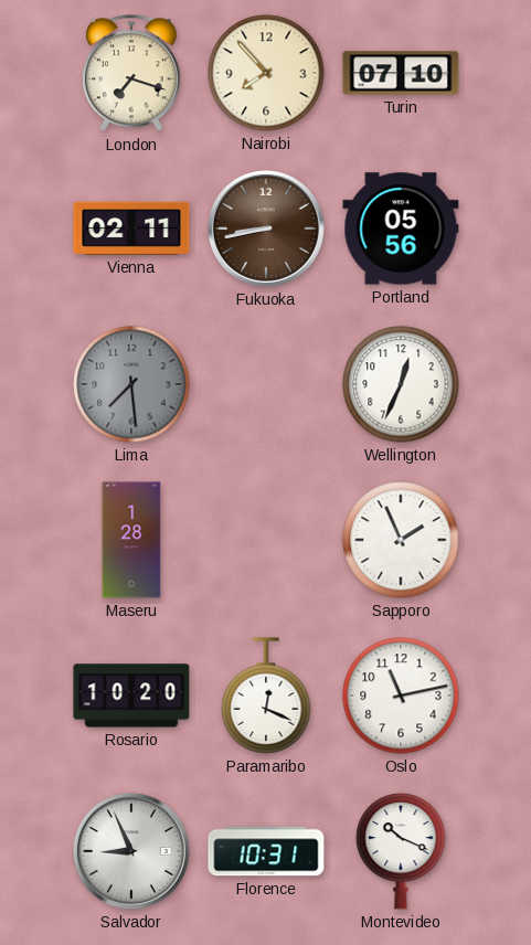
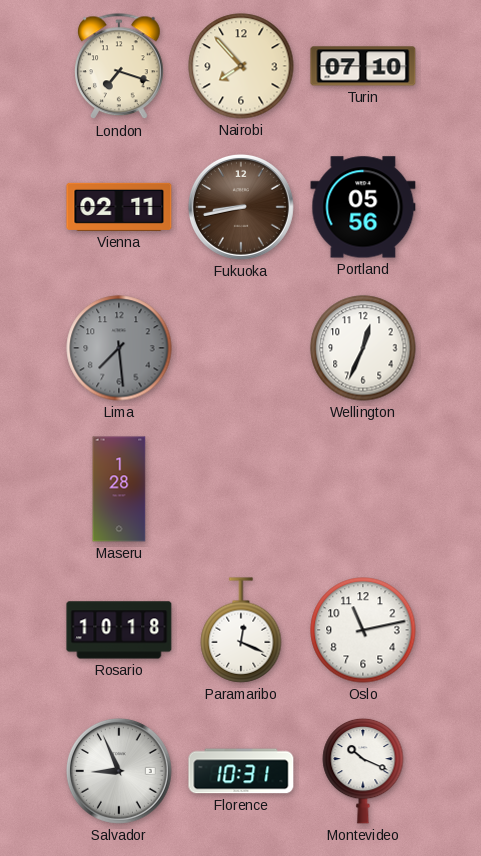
Sapporo: 1:56 -> none
Rosario: 10:20 -> 10:18
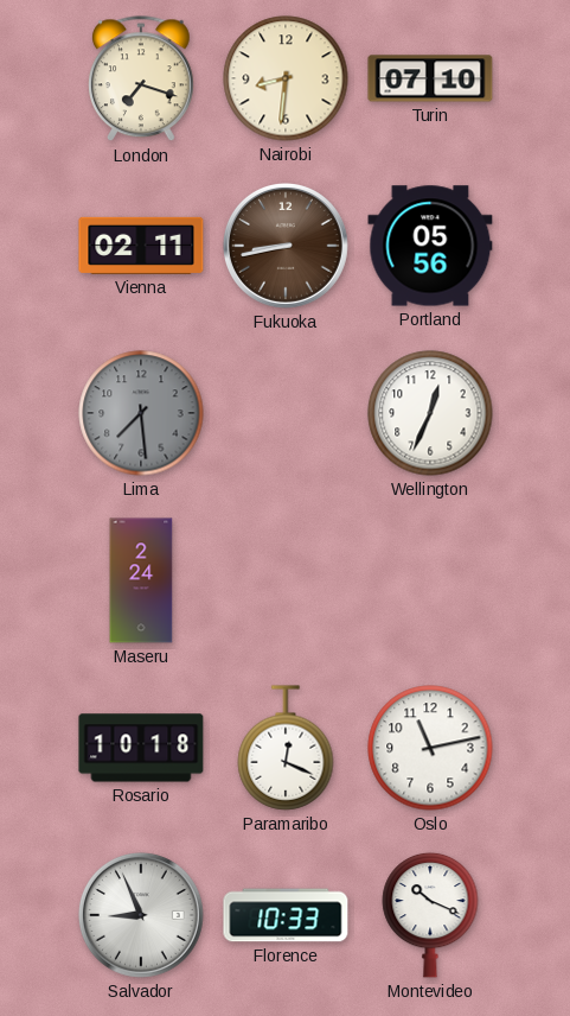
Nairobi: 7:53 -> 8:31
Maseru: 1:28 -> 2:24
Florence: 10:31 -> 10:33
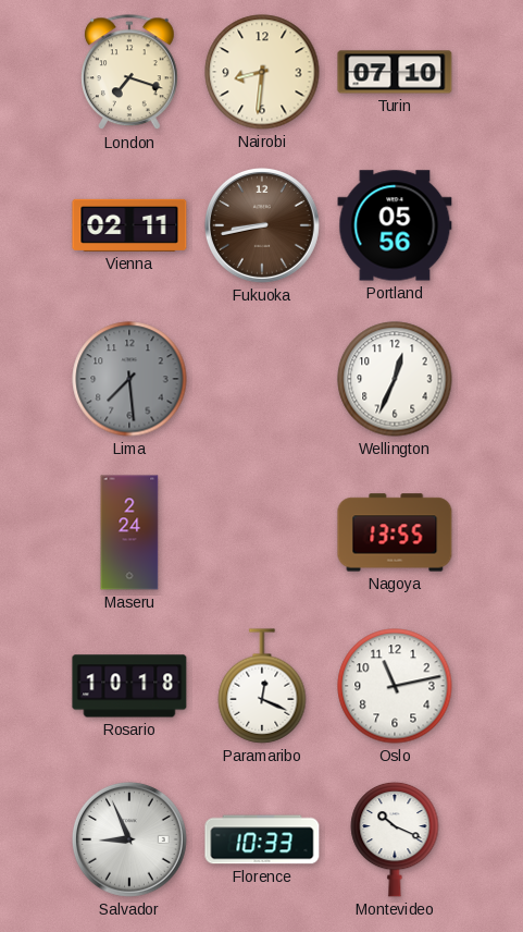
Nagoya: none -> 13:55
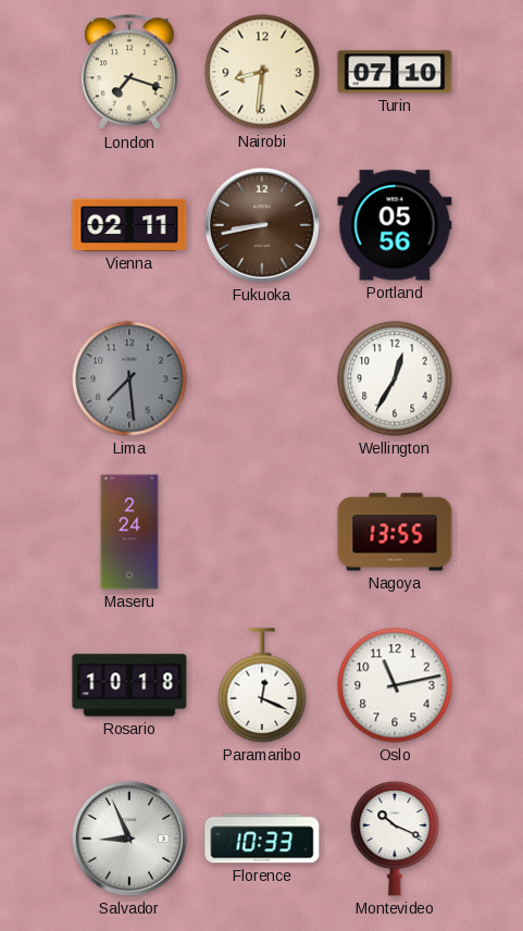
Wellington: 12:34 -> 12:35
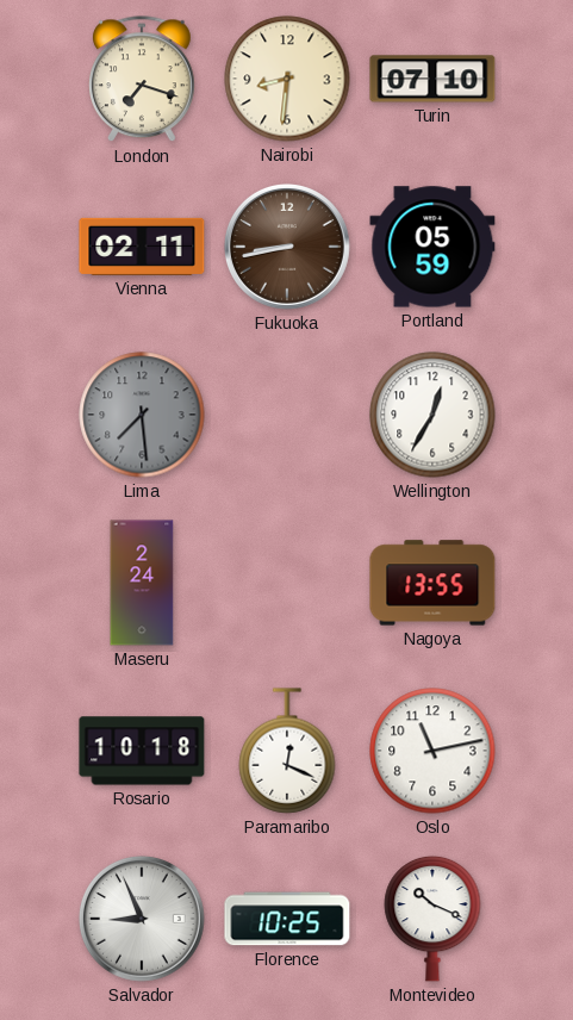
Portland: 05:56 -> 05:59
Florence: 10:33 -> 10:25
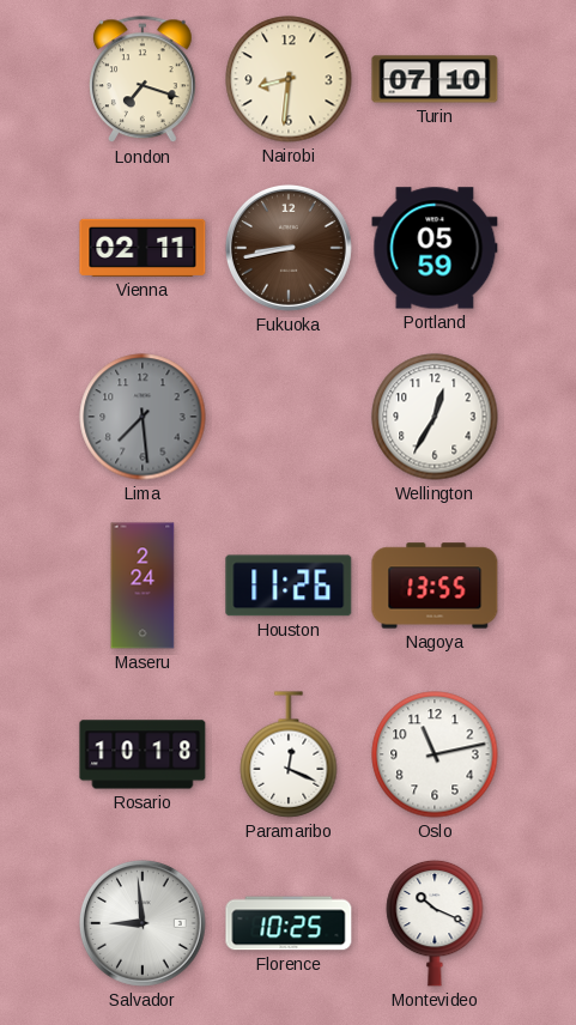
Houston: none -> 11:26
Salvador: 8:56 -> 8:59
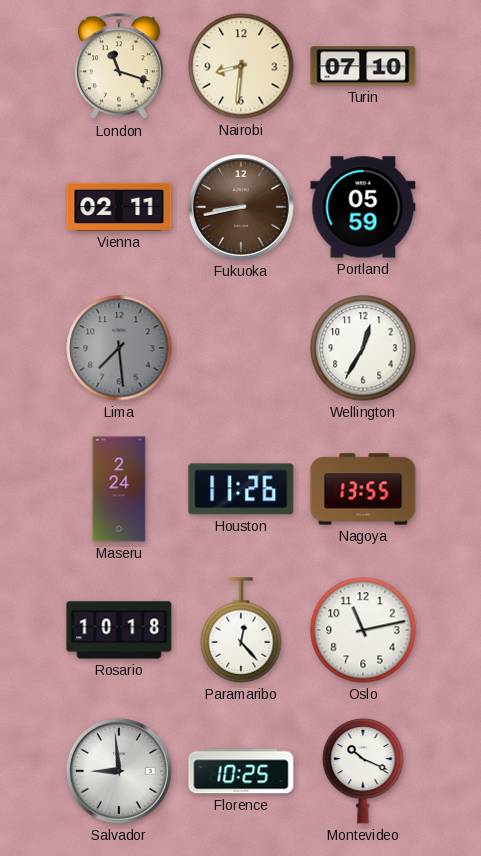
London: 7:18 -> 11:18
Paramaribo: 12:19 -> 12:23
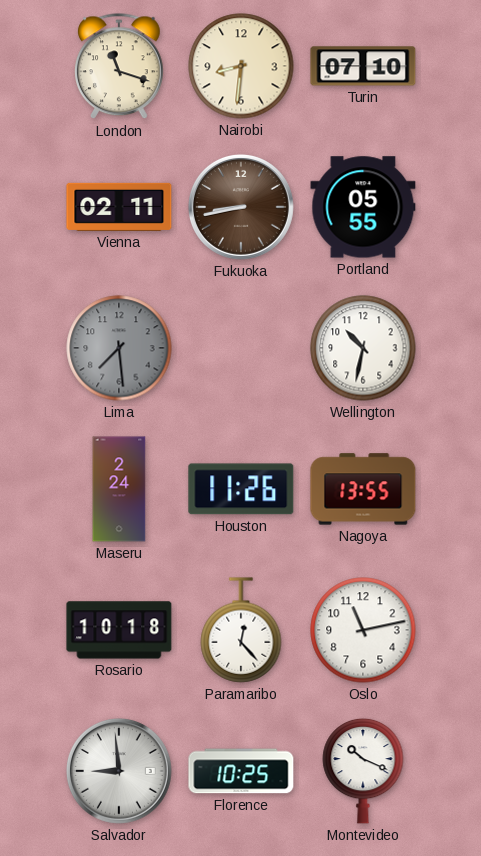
Portland: 05:59 -> 05:55
Wellington: 12:35 -> 10:32
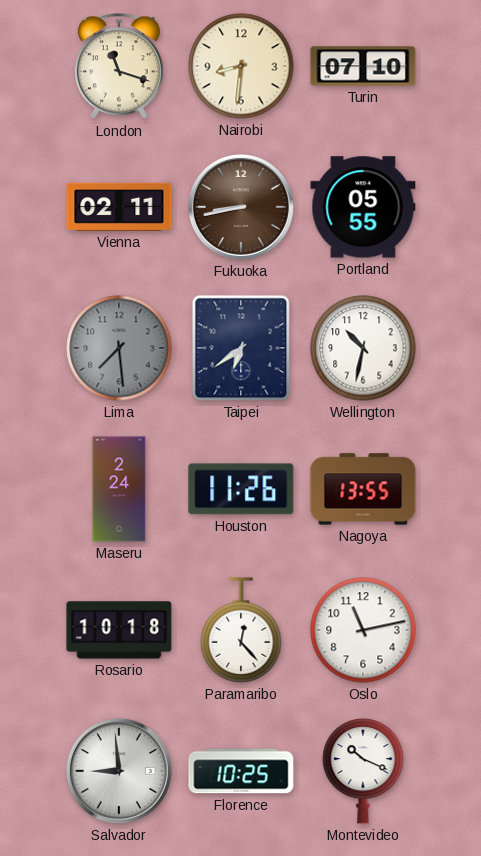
Taipei: none -> 6:39
